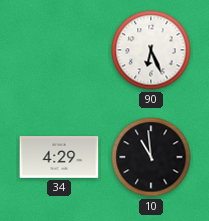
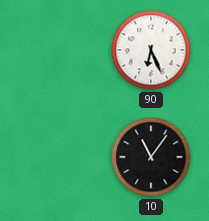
34: 4:29 -> none
10: 10:59 -> 11:06
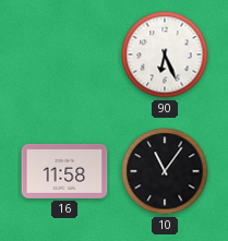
16: none -> 11:58
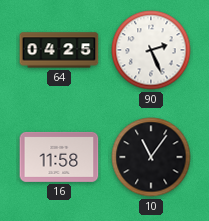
64: none -> 04:25
90: 6:26 -> 2:26
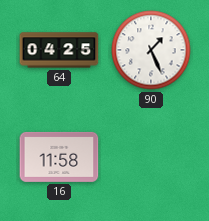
90: 2:26 -> 1:26
10: 11:06 -> none
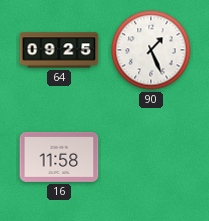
64: 04:25 -> 09:25
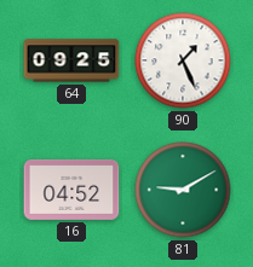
16: 11:58 -> 04:52
81: none -> 9:10
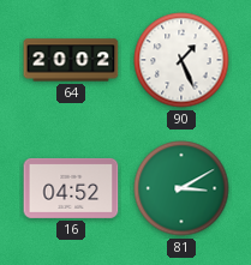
64: 09:25 -> 20:02
81: 9:10 -> 3:10
